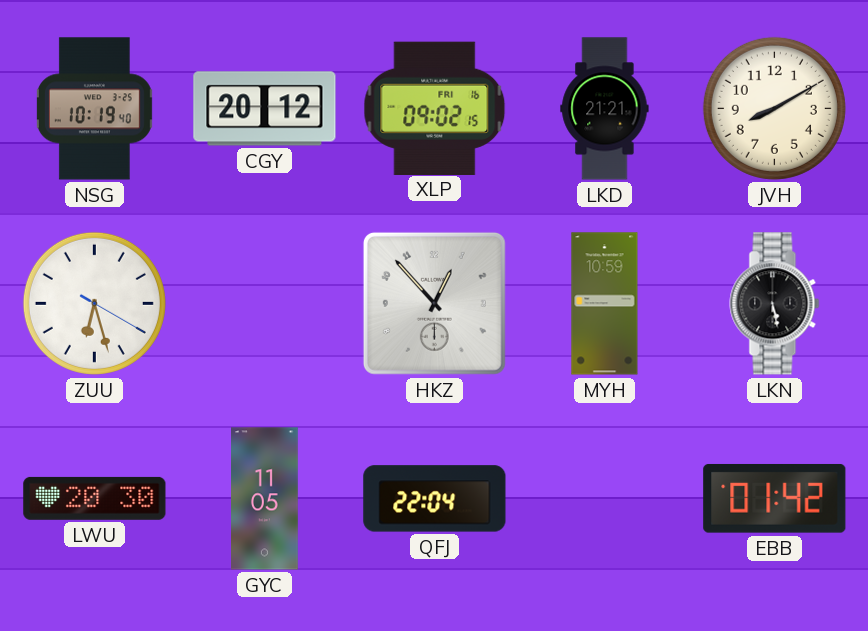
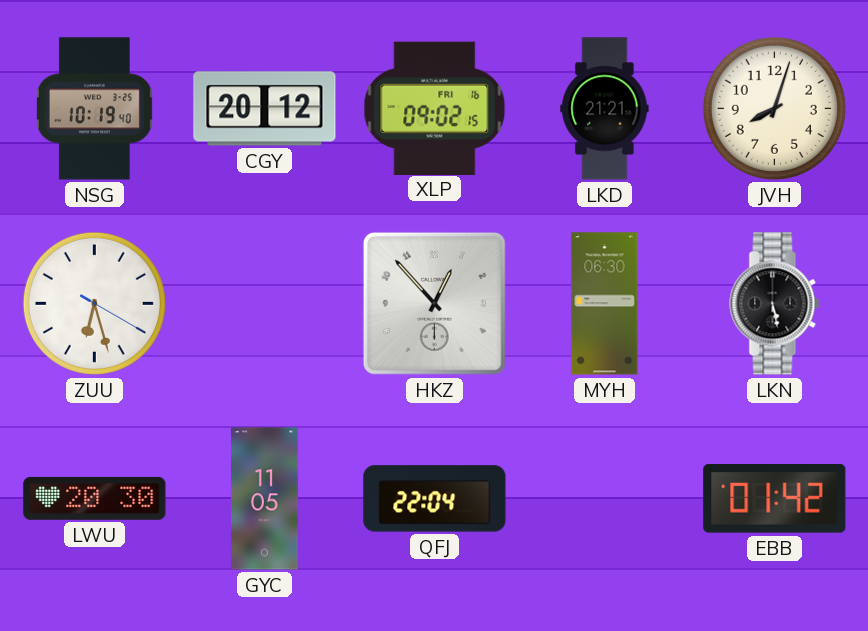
JVH: 8:10 -> 8:03
MYH: 10:59 -> 06:30
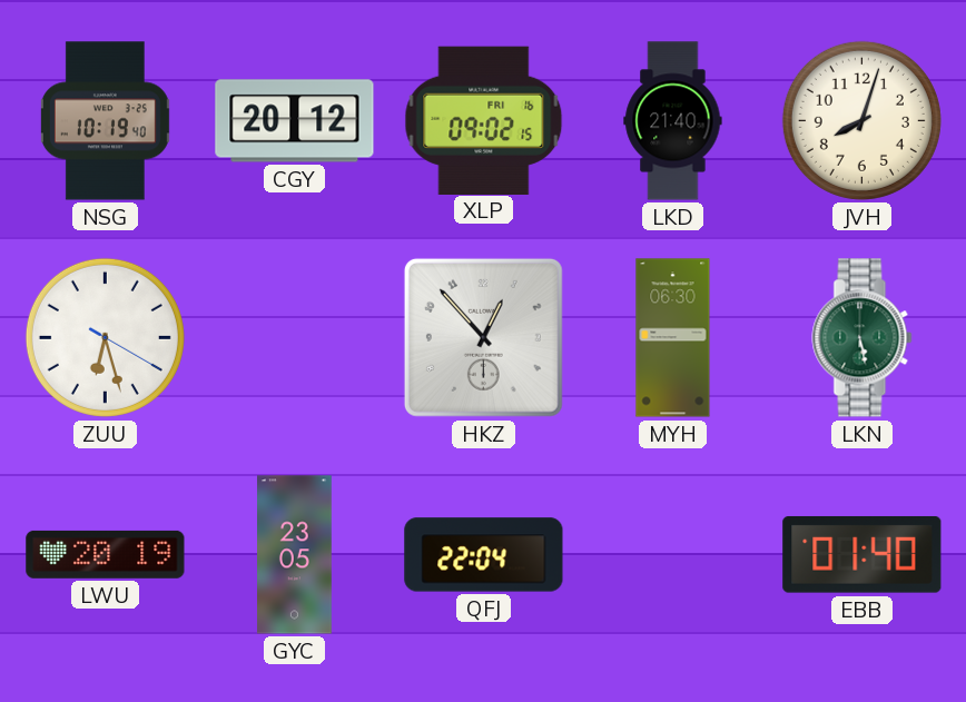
LKD: 21:21 -> 21:40
LKN dial: black -> green
LWU: 20:30 -> 20:19
GYC: 11:05 -> 23:05
EBB: 01:42 -> 01:40
